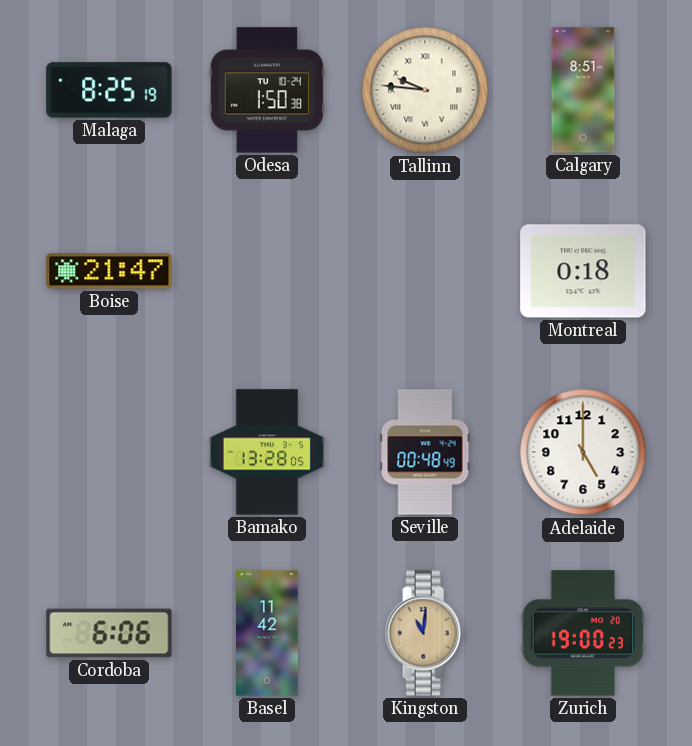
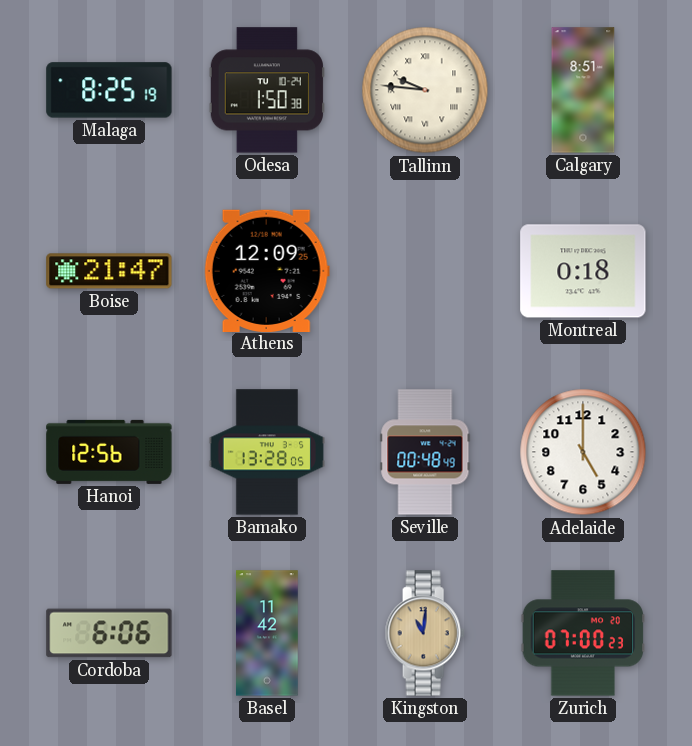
Athens: none -> 12:09
Hanoi: none -> 12:56
Zurich: 19:00 -> 07:00
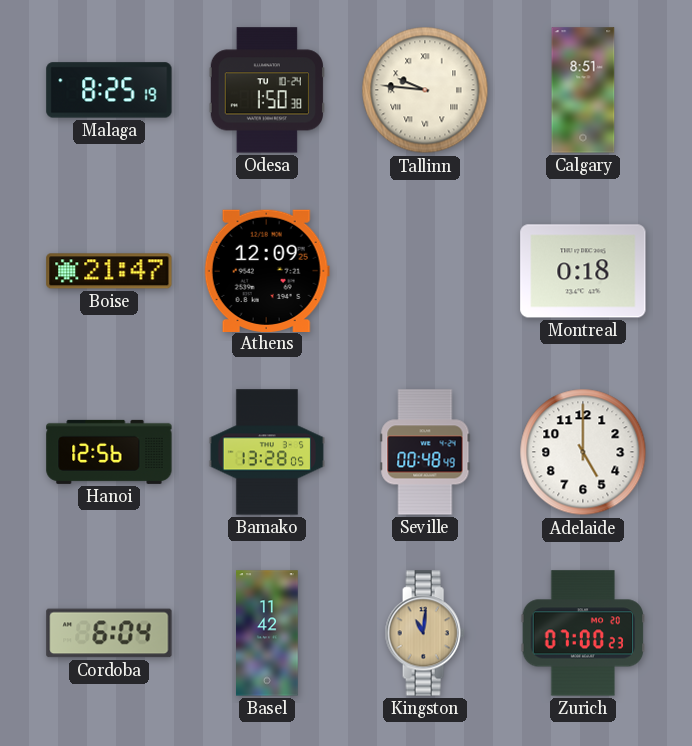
Cordoba: 6:06 -> 6:04
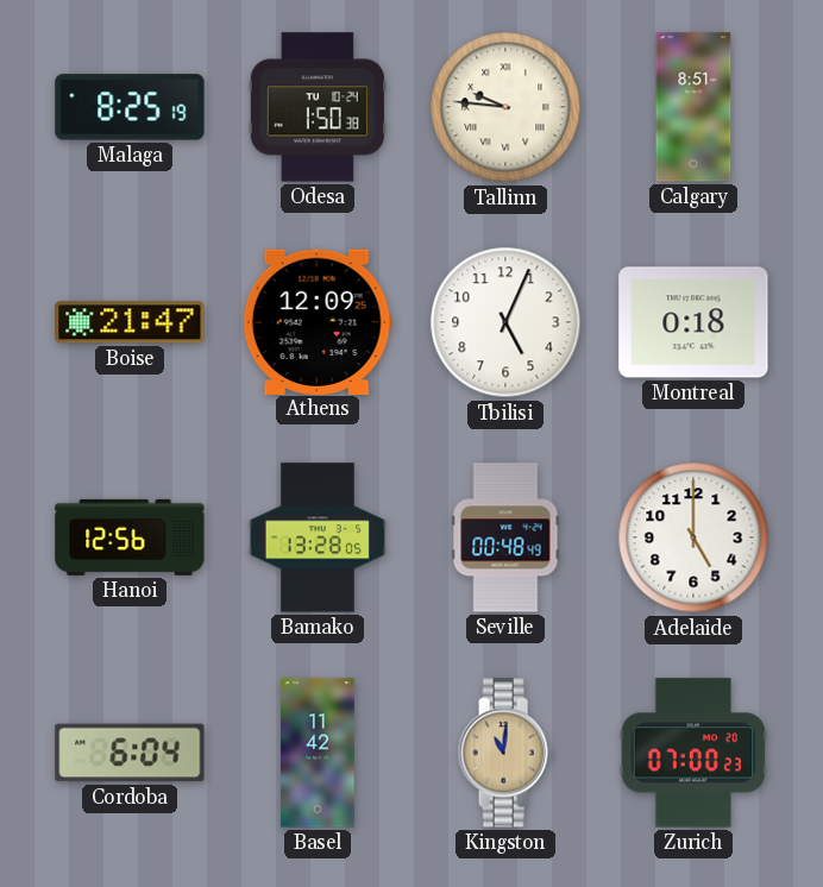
Tbilisi: none -> 5:04
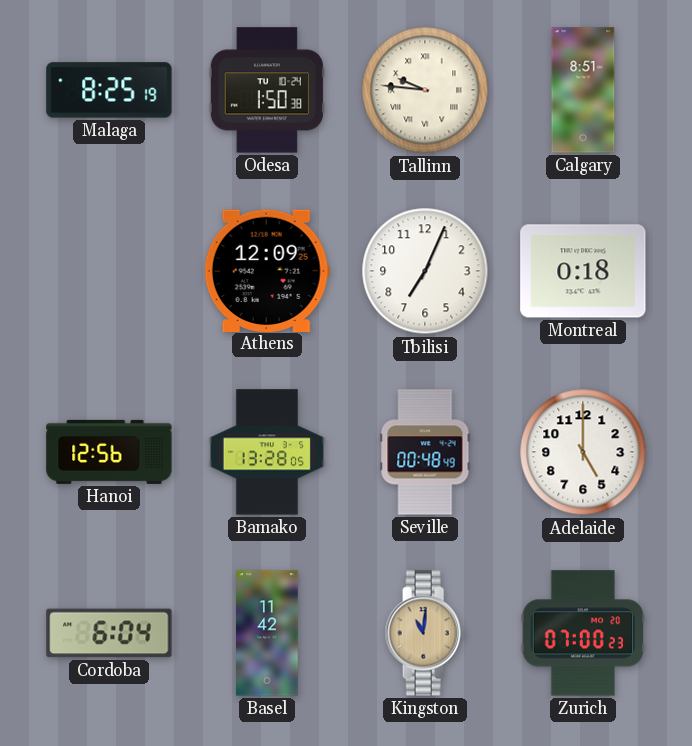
Boise: 21:47 -> none
Tbilisi: 5:04 -> 7:04
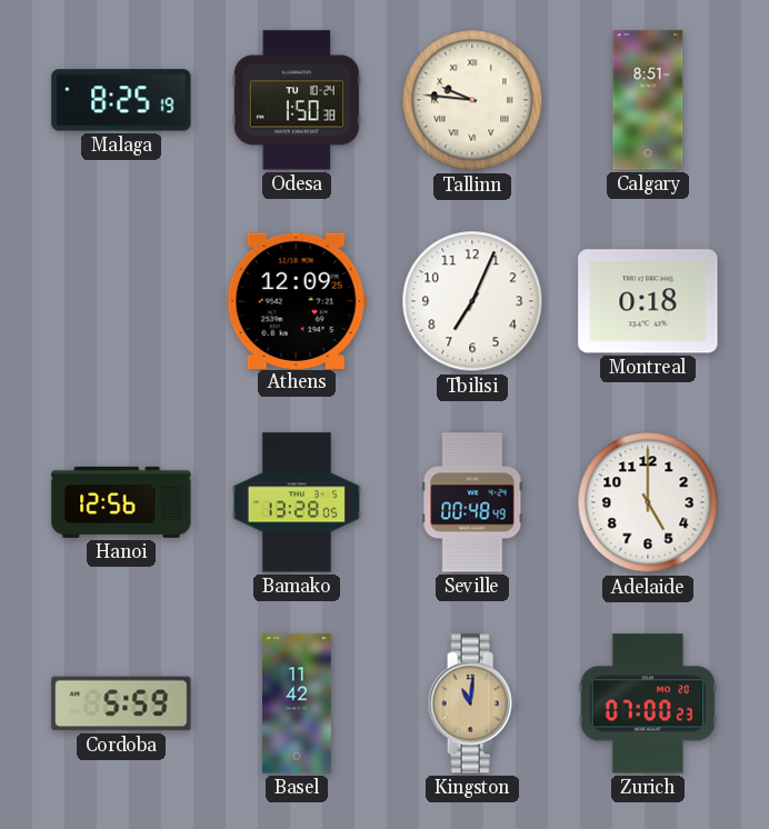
Cordoba: 6:04 -> 5:59
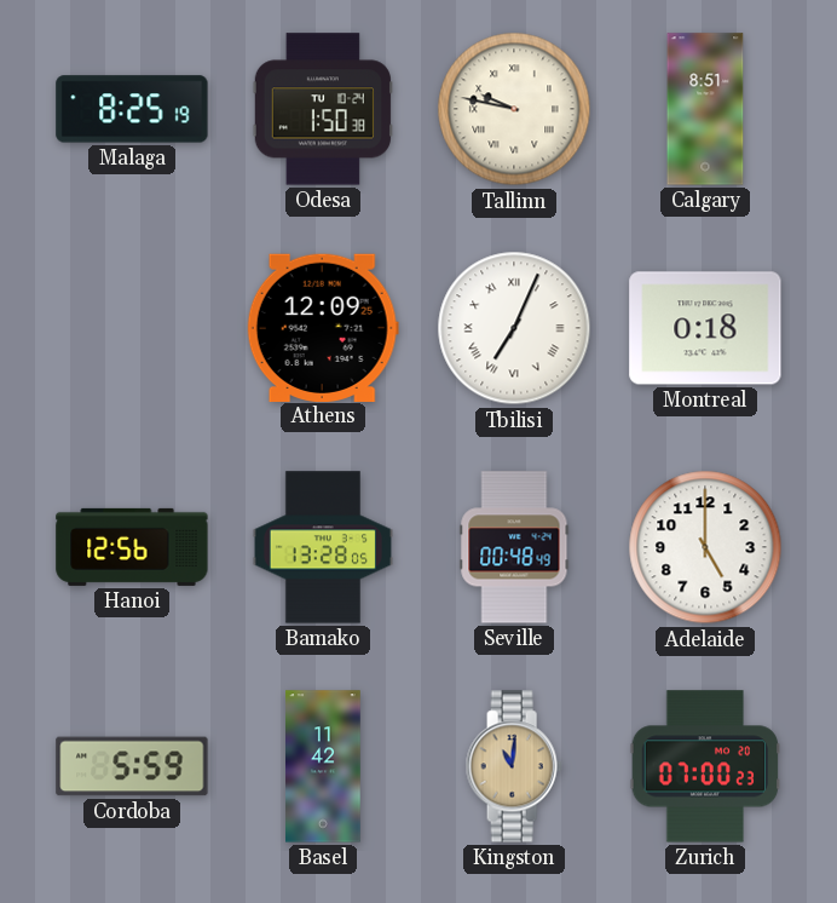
Tallinn: 9:46 -> 9:47
Tbilisi numerals: Arabic -> Roman
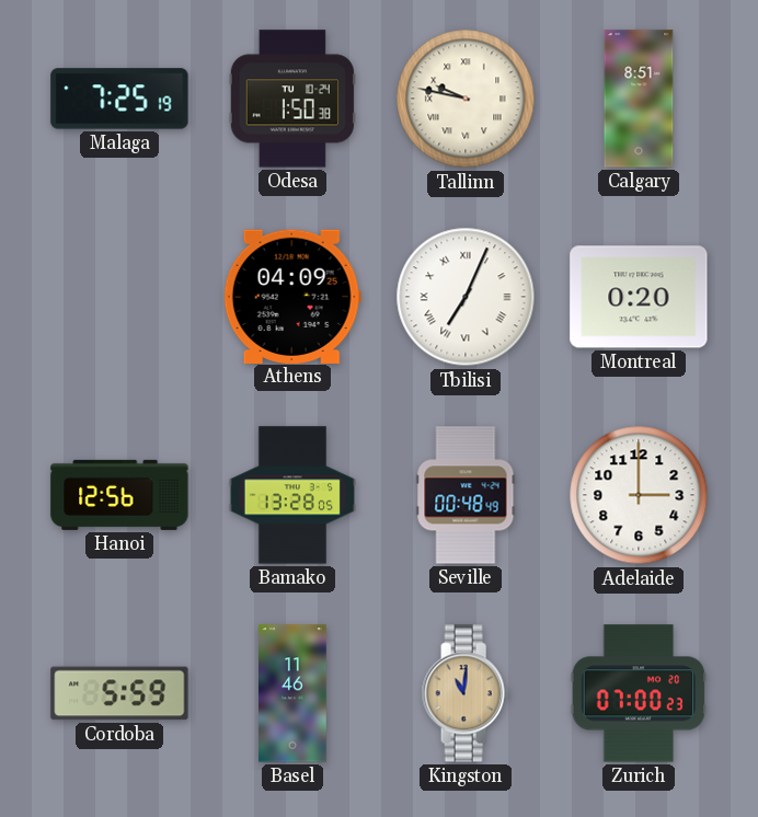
Malaga: 8:25 -> 7:25
Athens: 12:09 -> 04:09
Montreal: 0:18 -> 0:20
Adelaide: 5:00 -> 3:00
Basel: 11:42 -> 11:46
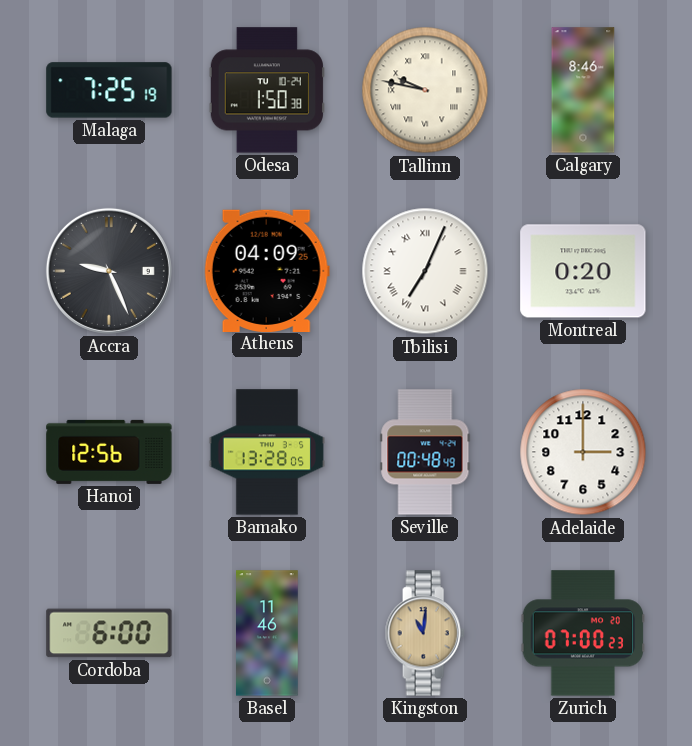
Calgary: 8:51 -> 8:46
Accra: none -> 9:26
Cordoba: 5:59 -> 6:00
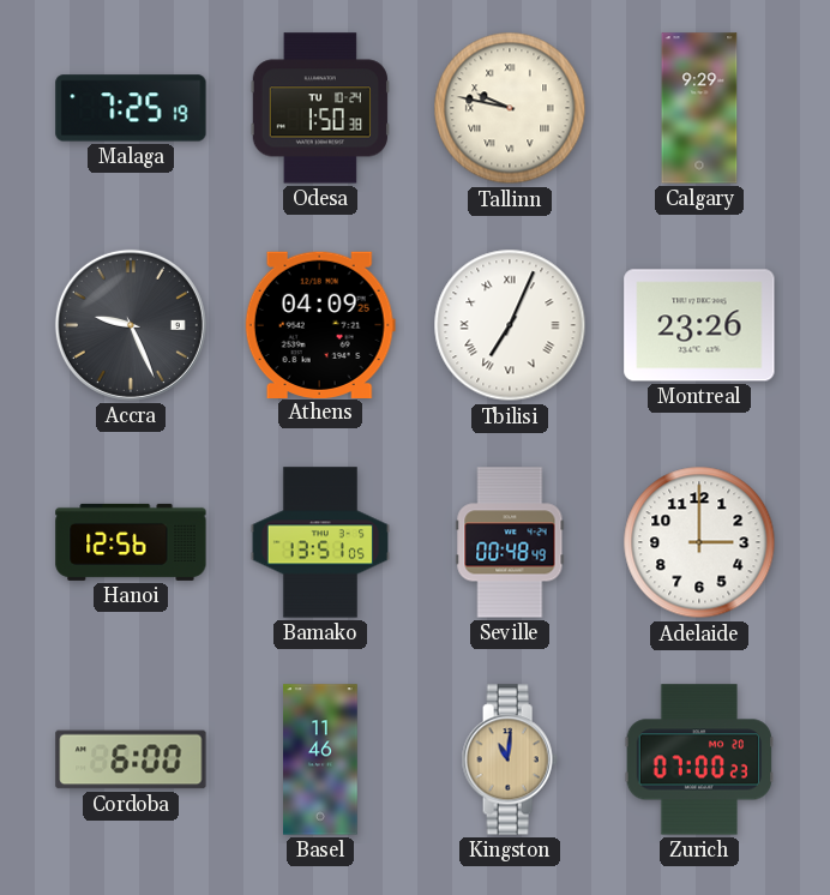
Calgary: 8:46 -> 9:29
Montreal: 0:20 -> 23:26
Bamako: 13:28 -> 13:51
